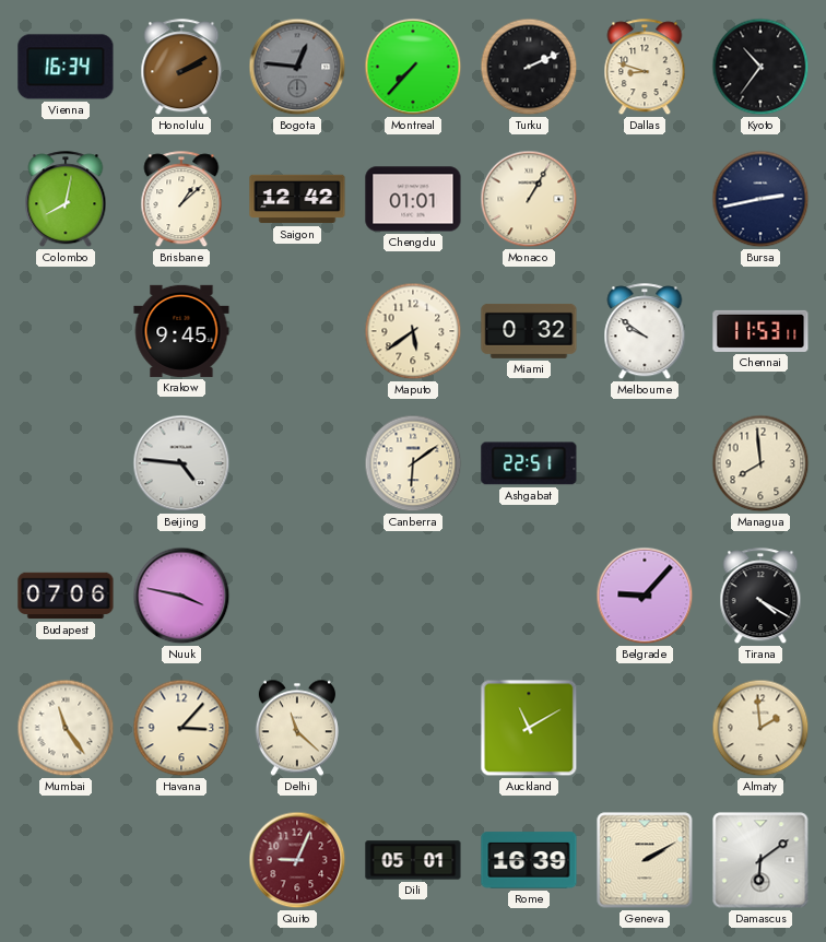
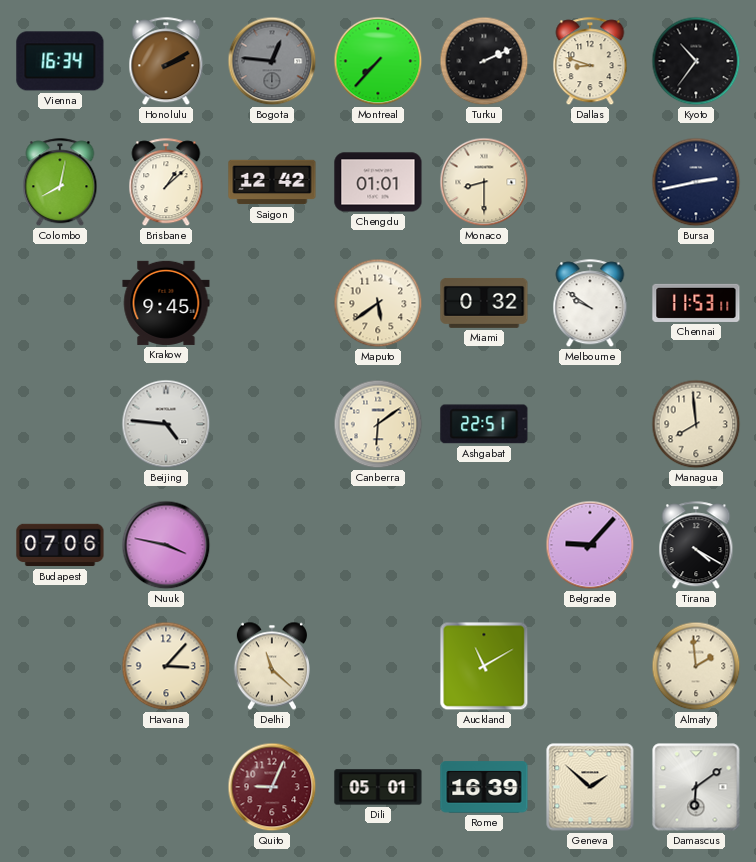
Monaco: 1:05 -> 8:30
Mumbai: 11:24 -> none
Geneva: 2:10 -> 1:52
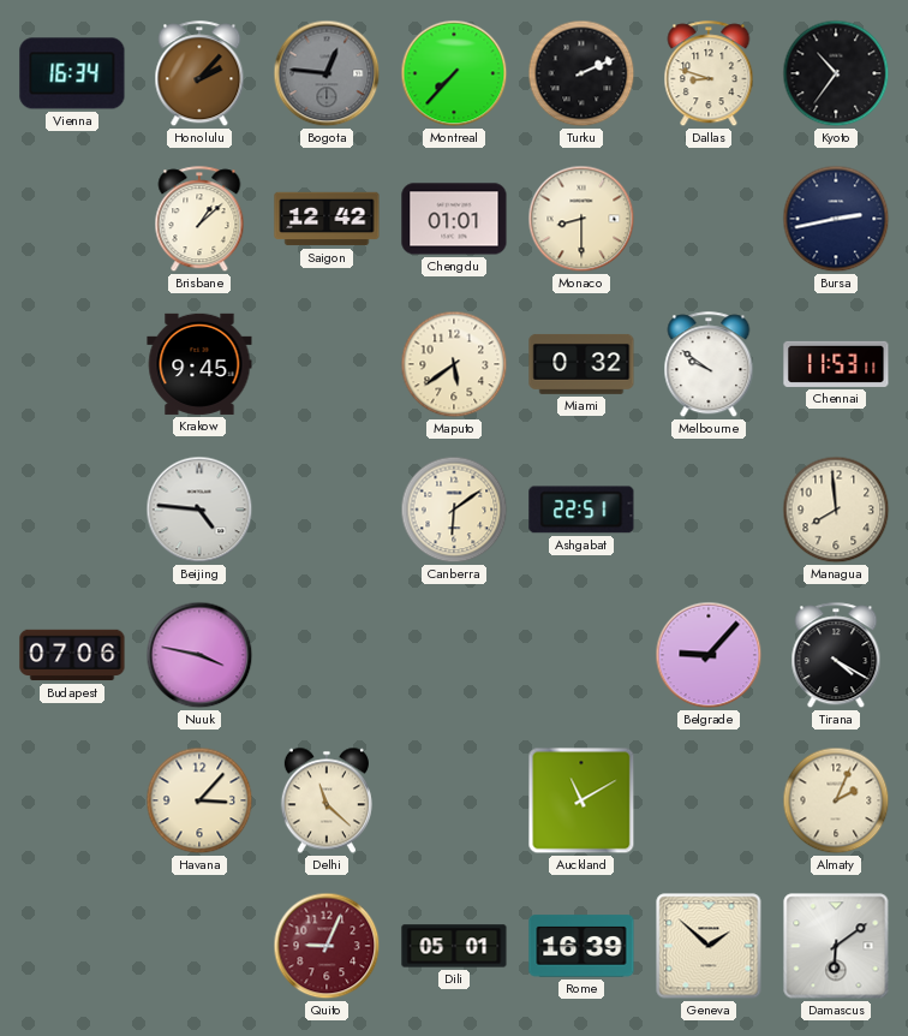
Honolulu: 2:10 -> 2:07
Colombo: 8:02 -> none
Almaty: 1:59 -> 2:04
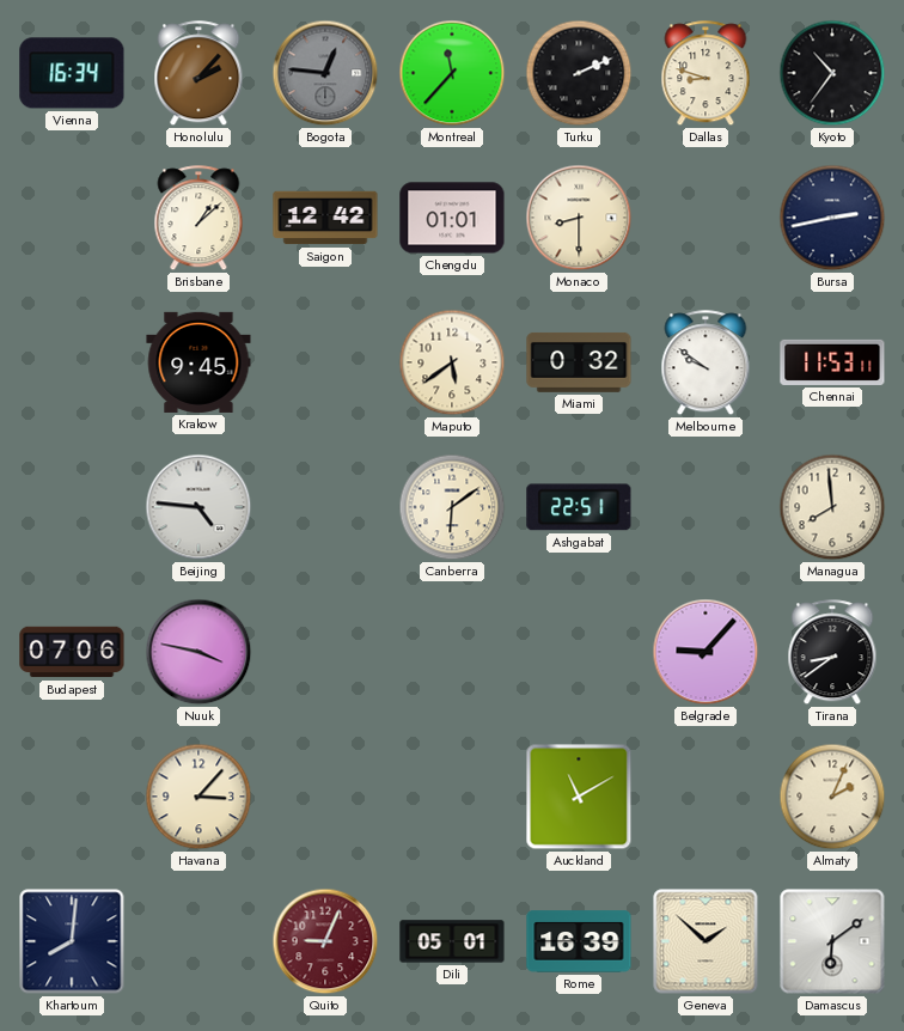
Montreal: 7:37 -> 11:37
Tirana: 4:20 -> 8:39
Delhi: 11:22 -> none
Khartoum: none -> 8:01
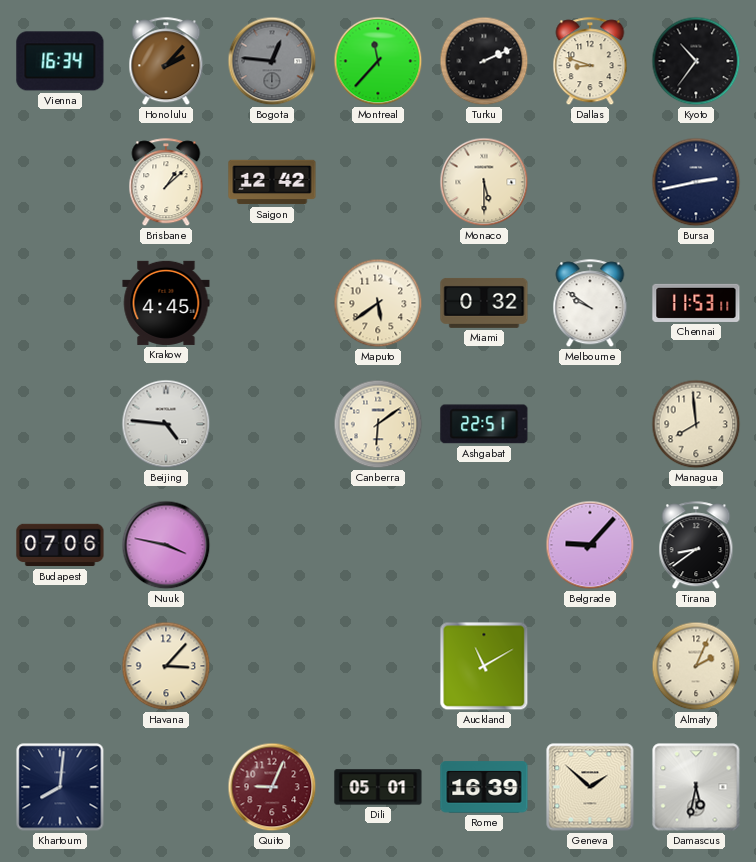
Chengdu: 01:01 -> none
Monaco: 8:30 -> 5:30
Krakow: 9:45 -> 4:45
Damascus: 6:09 -> 5:32
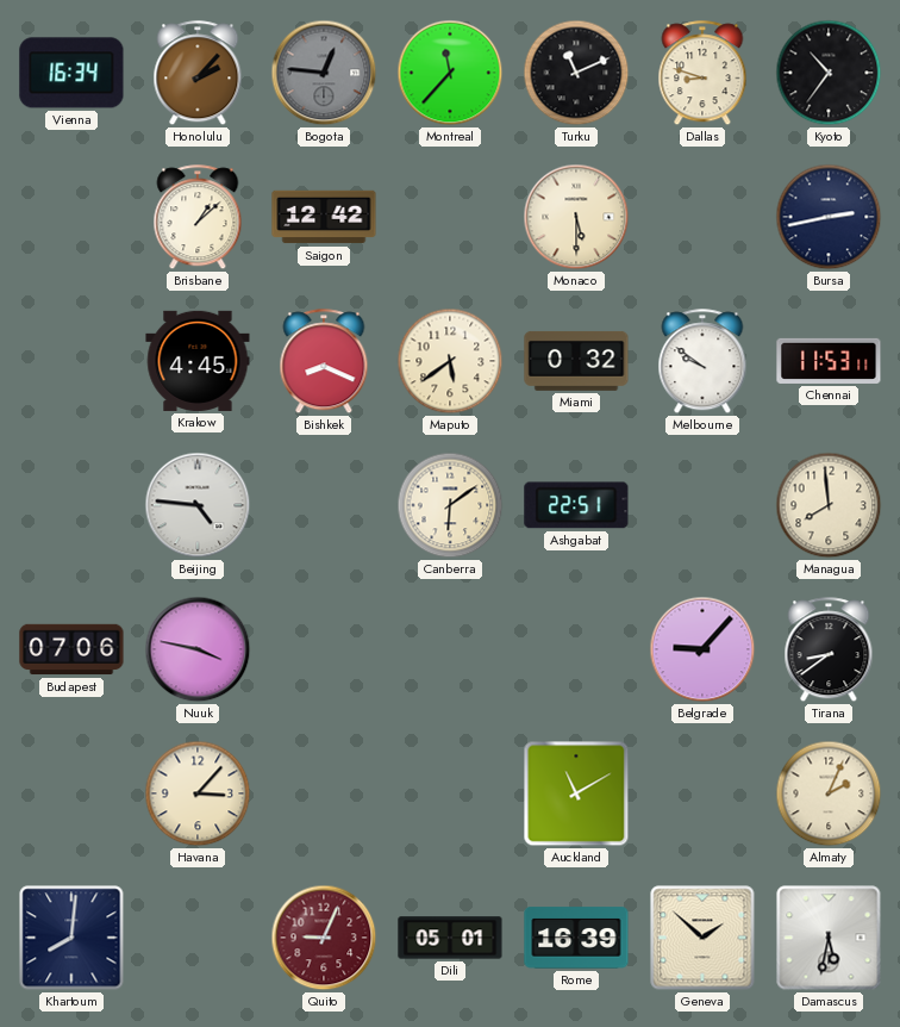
Turku: 2:11 -> 11:11
Bishkek: none -> 8:19
